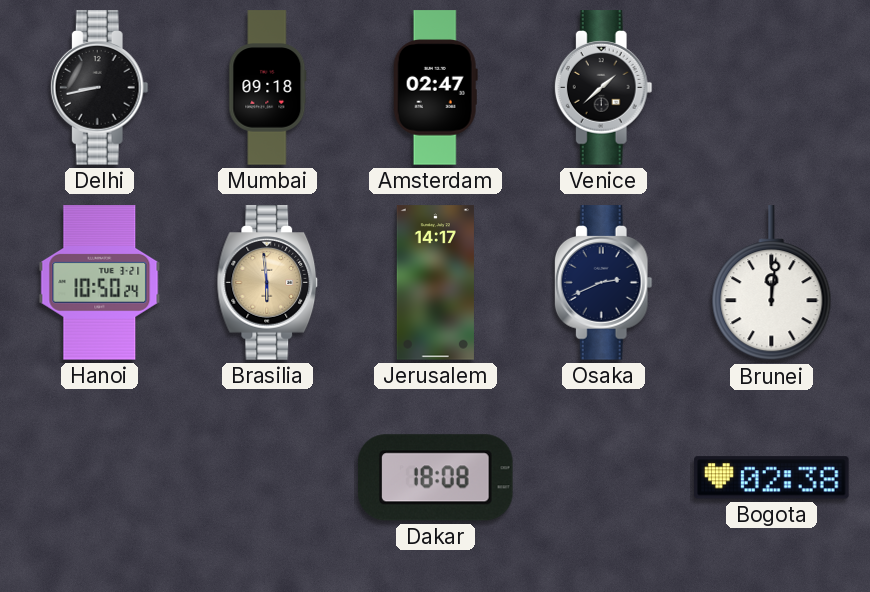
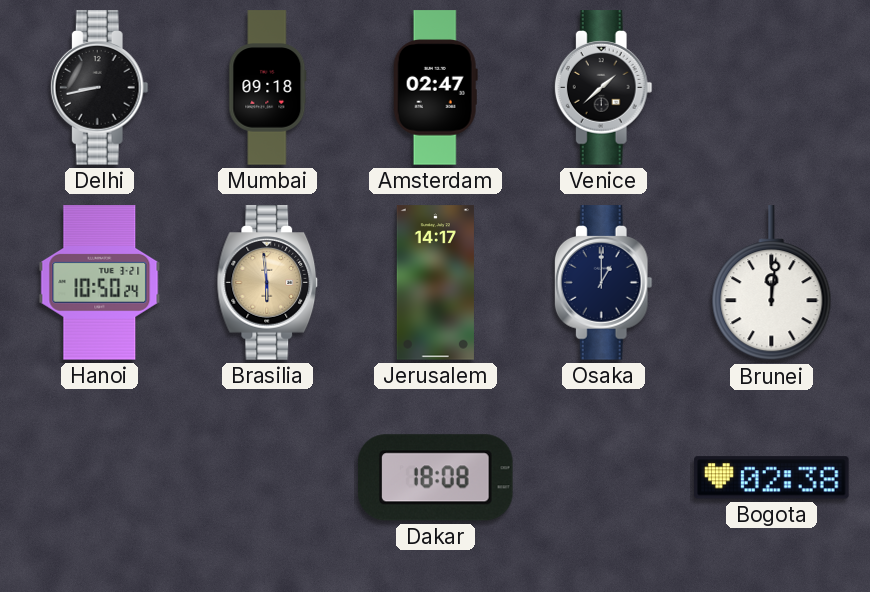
Osaka: 2:41 -> 1:00
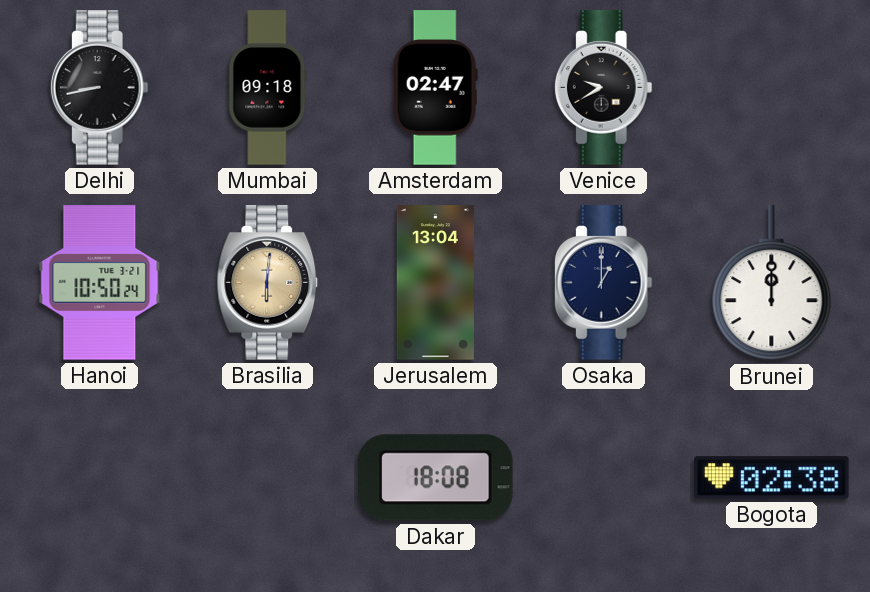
Venice: 1:38 -> 9:40
Brasilia: 5:59 -> 6:01
Jerusalem: 14:17 -> 13:04
Brunei: 12:01 -> 12:00
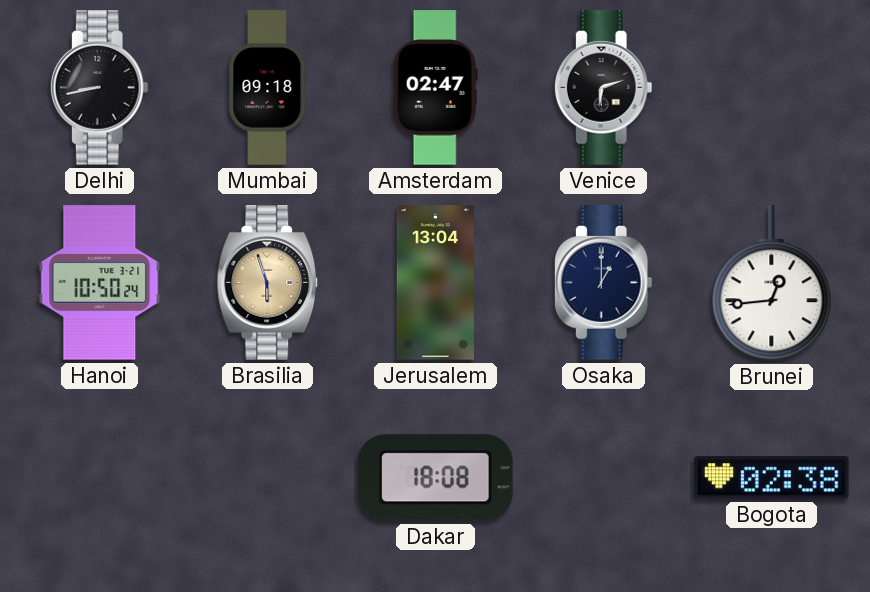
Venice: 9:40 -> 6:12
Brasilia: 6:01 -> 5:57
Brunei: 12:00 -> 12:44
